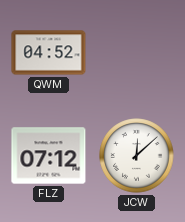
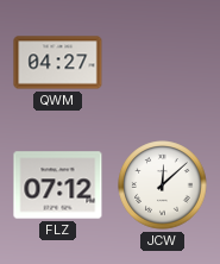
QWM: 04:52 -> 04:27
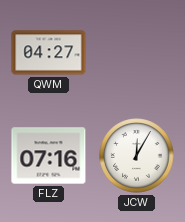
FLZ: 07:12 -> 07:16
JCW: 12:08 -> 12:05
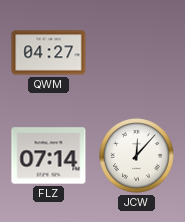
FLZ: 07:16 -> 07:14
JCW: 12:05 -> 12:07
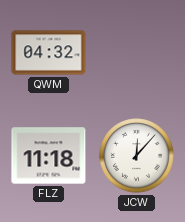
QWM: 04:27 -> 04:32
FLZ: 07:14 -> 11:18
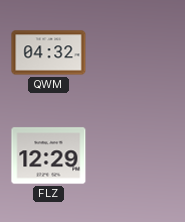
FLZ: 11:18 -> 12:29
JCW: 12:07 -> none
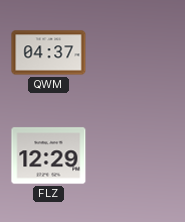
QWM: 04:32 -> 04:37
